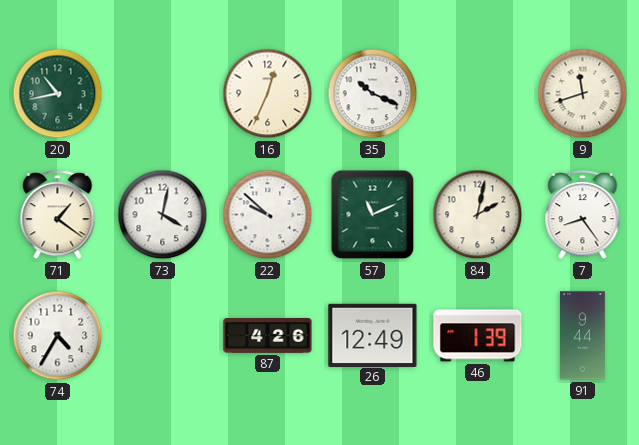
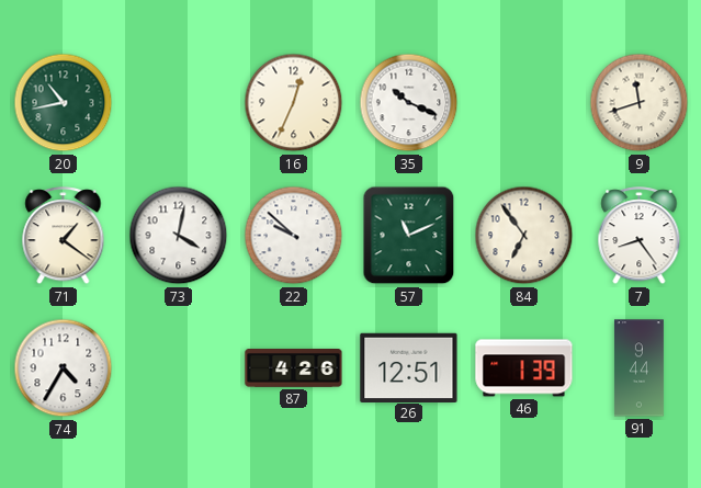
84: 2:02 -> 6:54
26: 12:49 -> 12:51
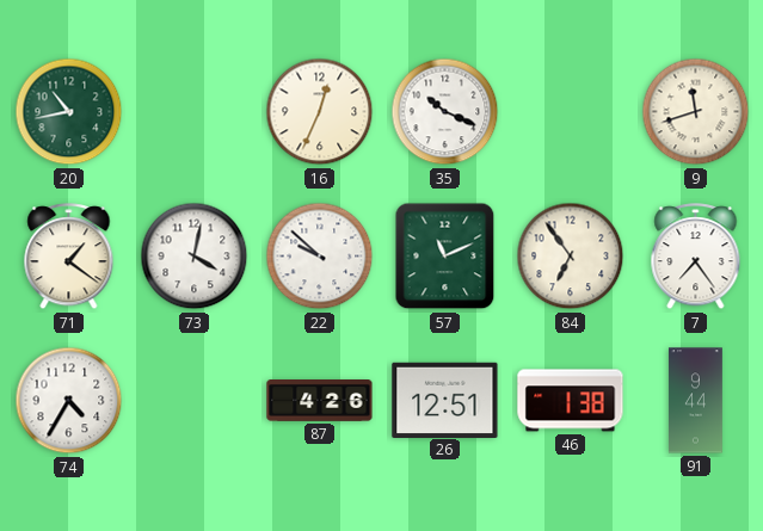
7: 8:24 -> 7:24
46: 1:39 -> 1:38
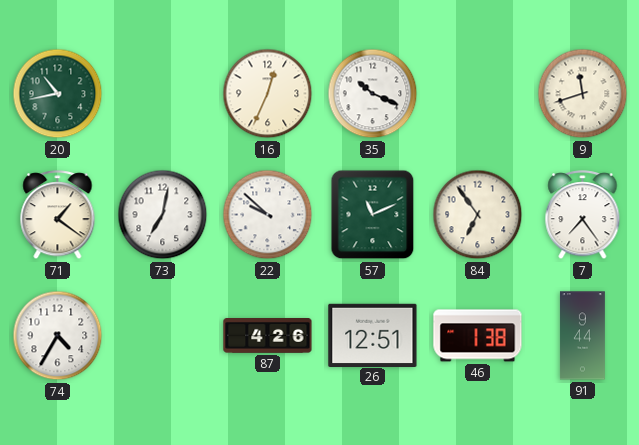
73: 4:02 -> 7:02
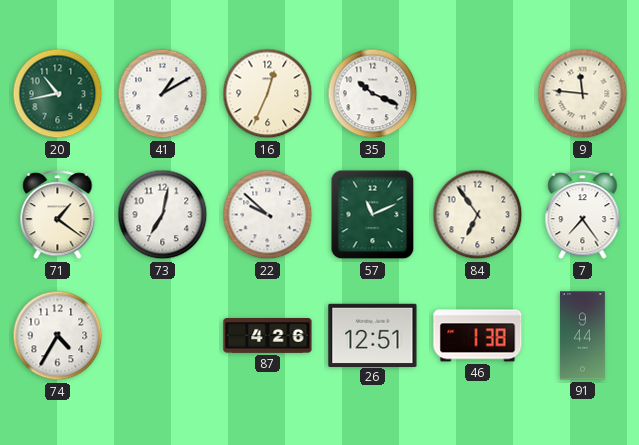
41: none -> 1:10
9: 11:42 -> 11:46
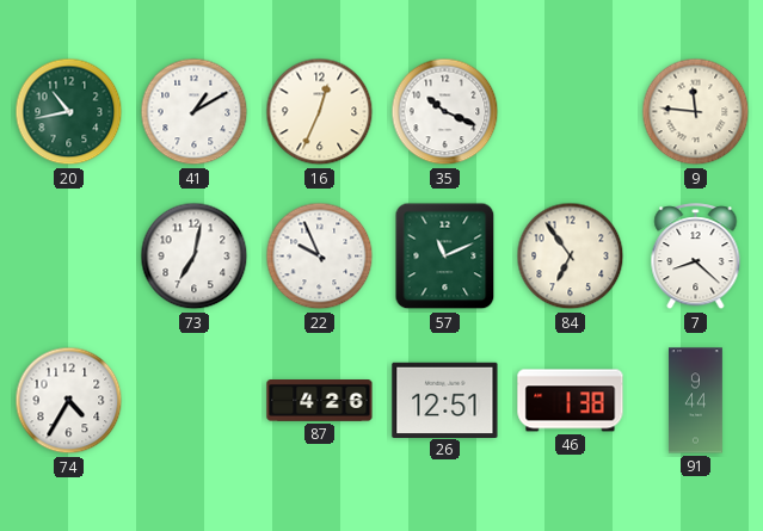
71: 1:21 -> none
22: 9:52 -> 9:56
7: 7:24 -> 8:22
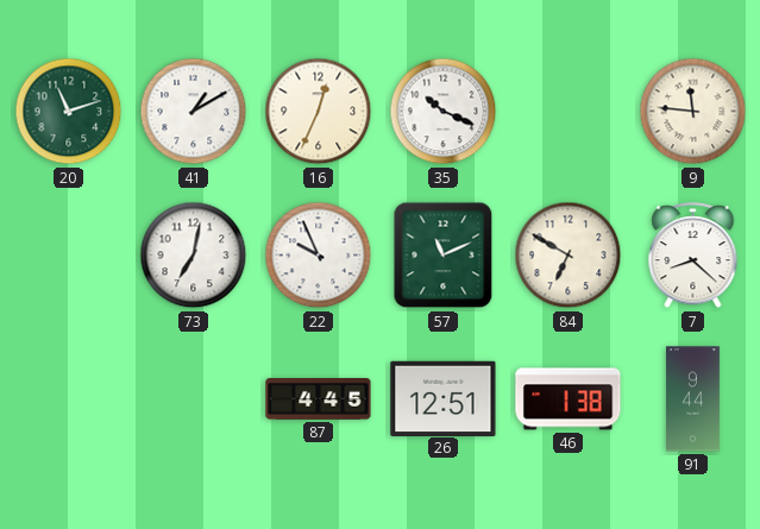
20: 10:43 -> 11:12
84: 6:54 -> 6:50
74: 4:35 -> none
87: 4:26 -> 4:45
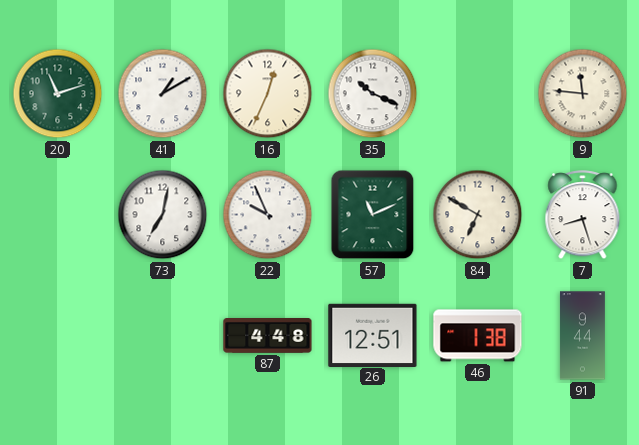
7: 8:22 -> 8:27
87: 4:45 -> 4:48
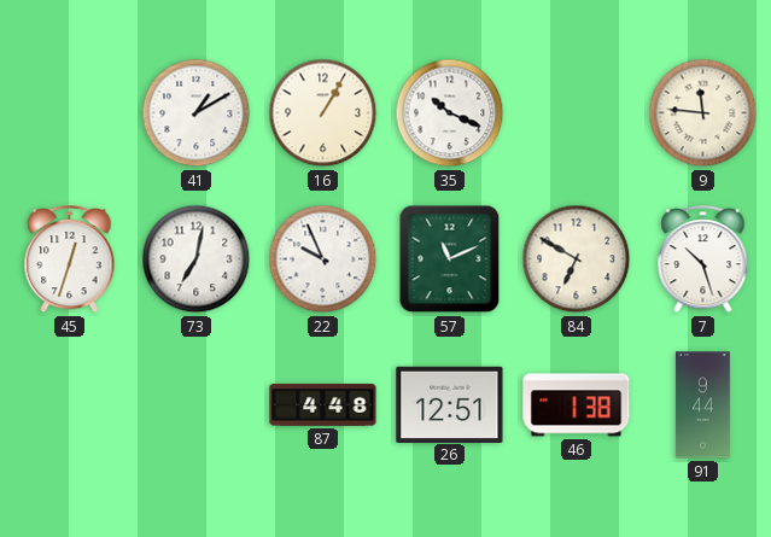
20: 11:12 -> none
16: 12:34 -> 1:05
45: none -> 12:33
7: 8:27 -> 10:27
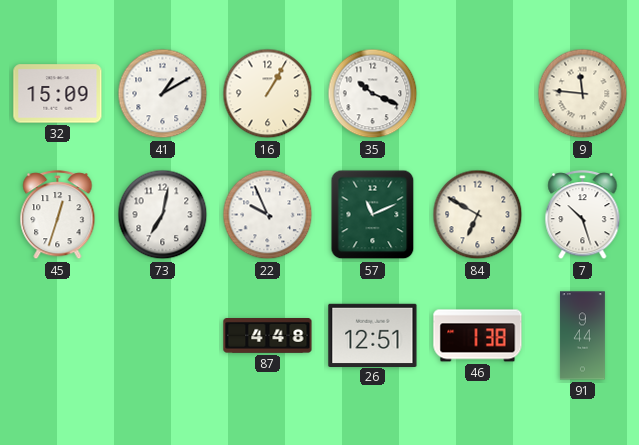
32: none -> 15:09
